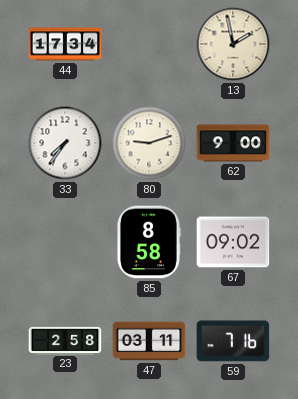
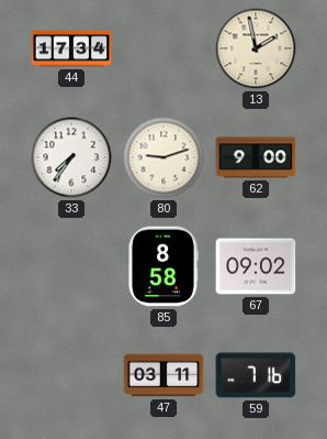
23: 2:58 -> none
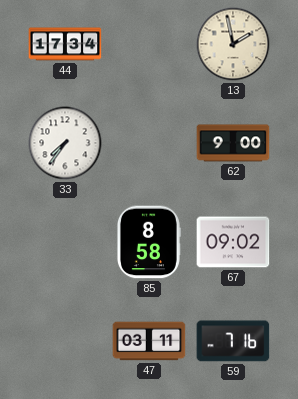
80: 9:12 -> none
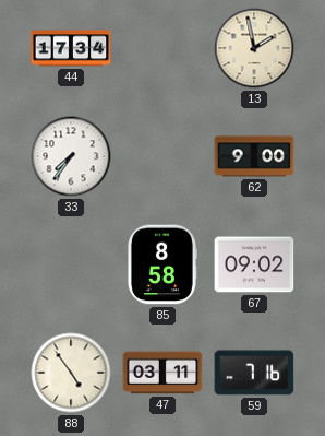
88: none -> 4:54
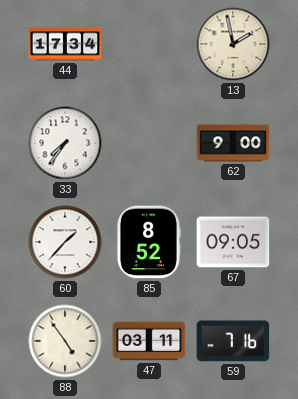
60: none -> 1:37
85: 8:58 -> 8:52
67: 09:02 -> 09:05
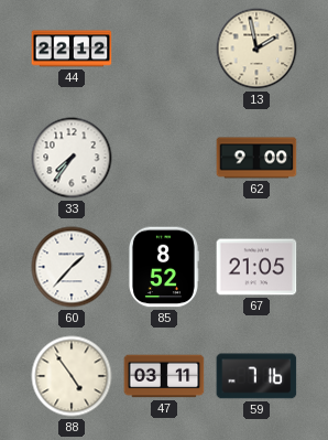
44: 17:34 -> 22:12
67: 09:05 -> 21:05
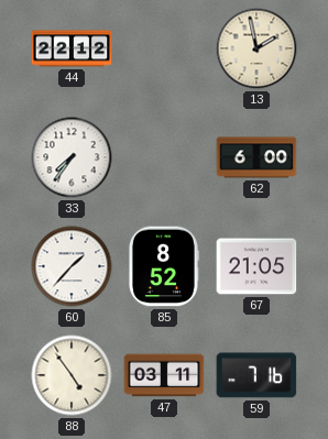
62: 9:00 -> 6:00
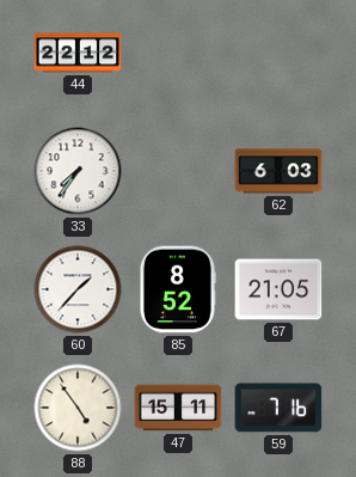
13: 1:58 -> none
62: 6:00 -> 6:03
47: 03:11 -> 15:11
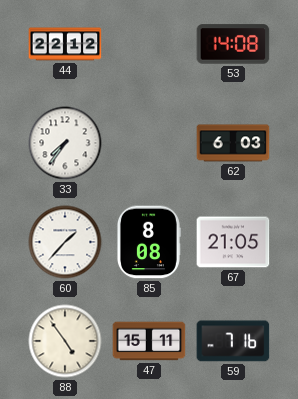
53: none -> 14:08
85: 8:52 -> 8:08
